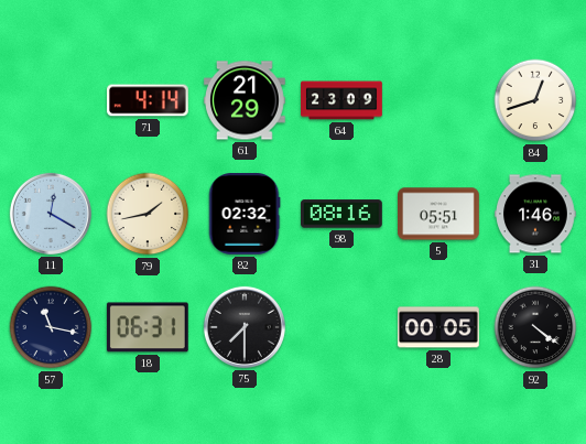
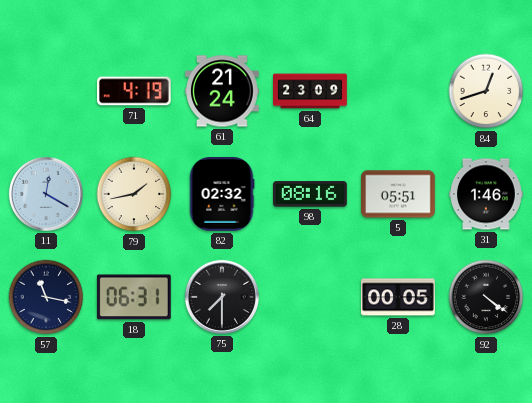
71: 4:14 -> 4:19
61: 21:29 -> 21:24
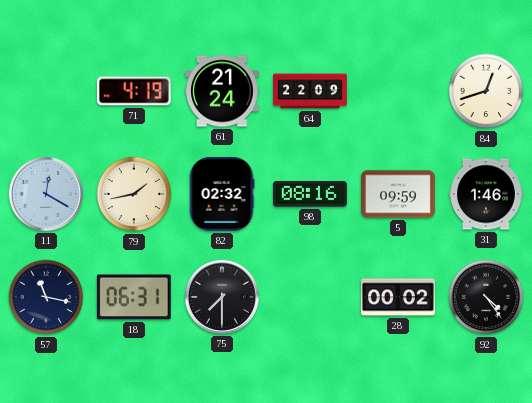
64: 23:09 -> 22:09
5: 05:51 -> 09:59
28: 00:05 -> 00:02
92: 4:21 -> 4:24
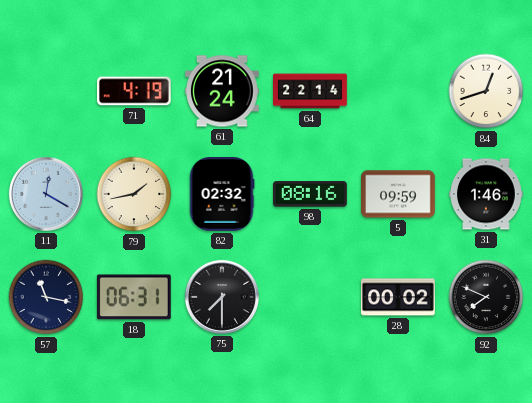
64: 22:09 -> 22:14
92: 4:24 -> 7:49
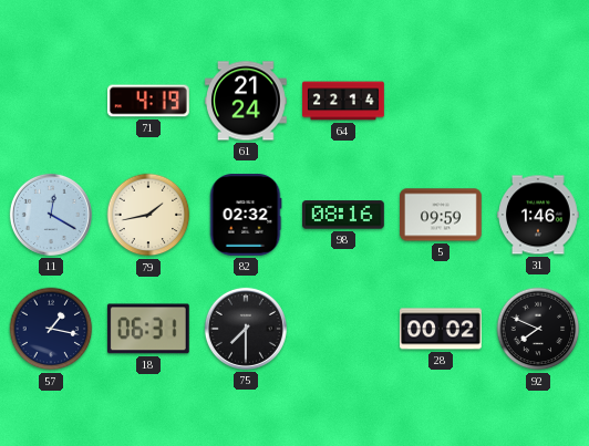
84: 12:42 -> none
57: 11:17 -> 1:17
